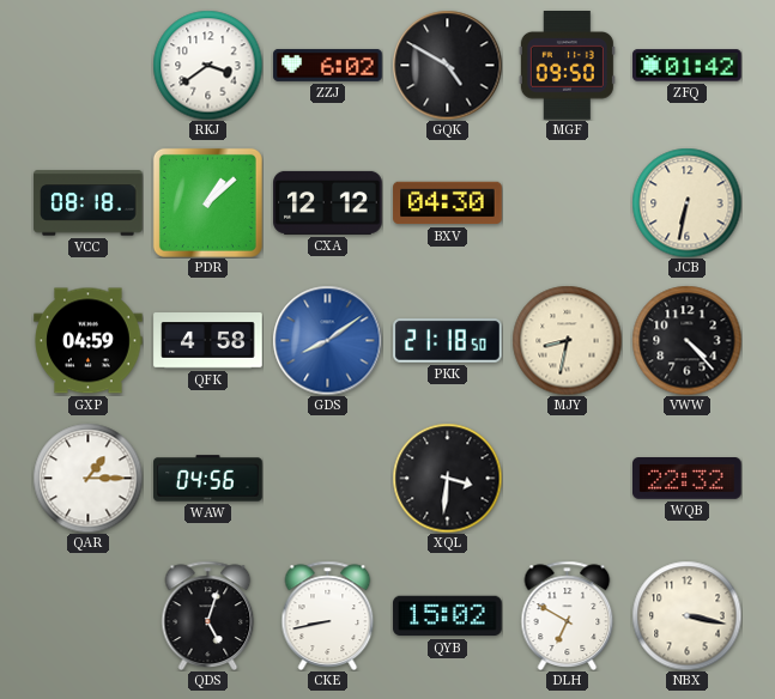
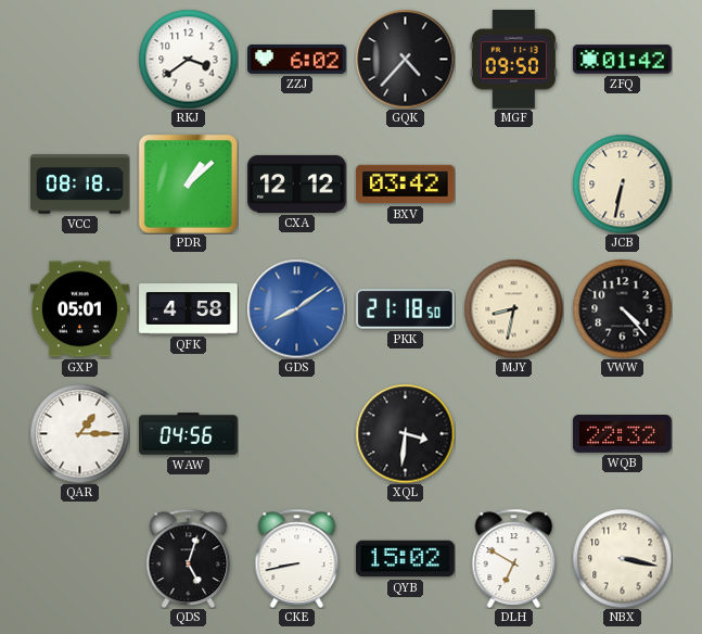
GQK: 4:50 -> 4:37
BXV: 04:30 -> 03:42
GXP: 04:59 -> 05:01
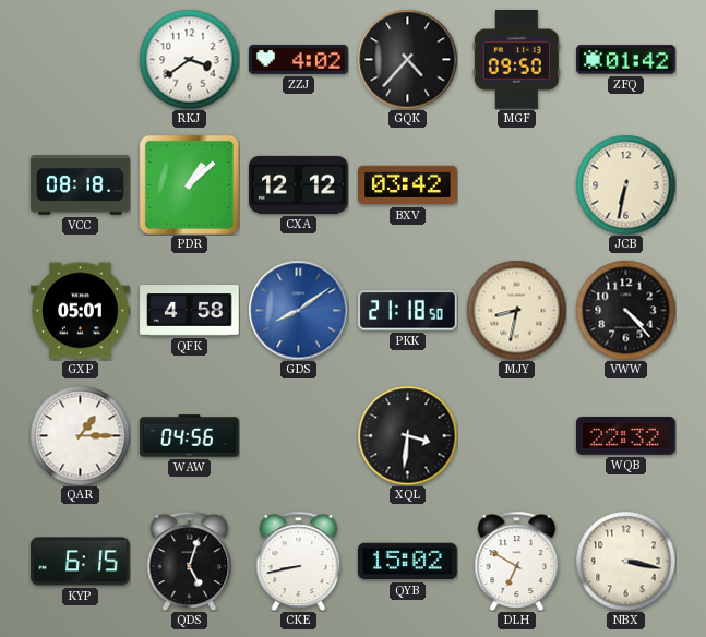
ZZJ: 6:02 -> 4:02
KYP: none -> 6:15
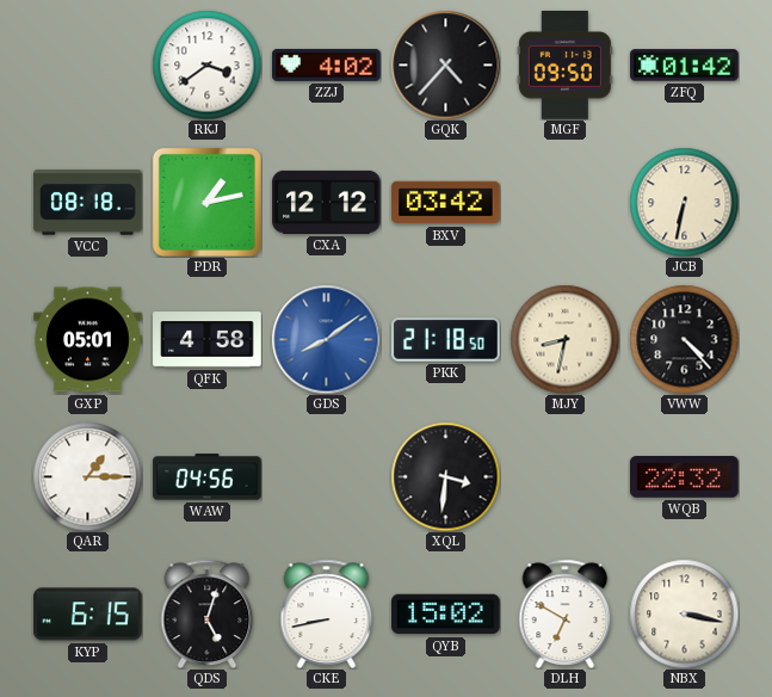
PDR: 1:08 -> 1:13
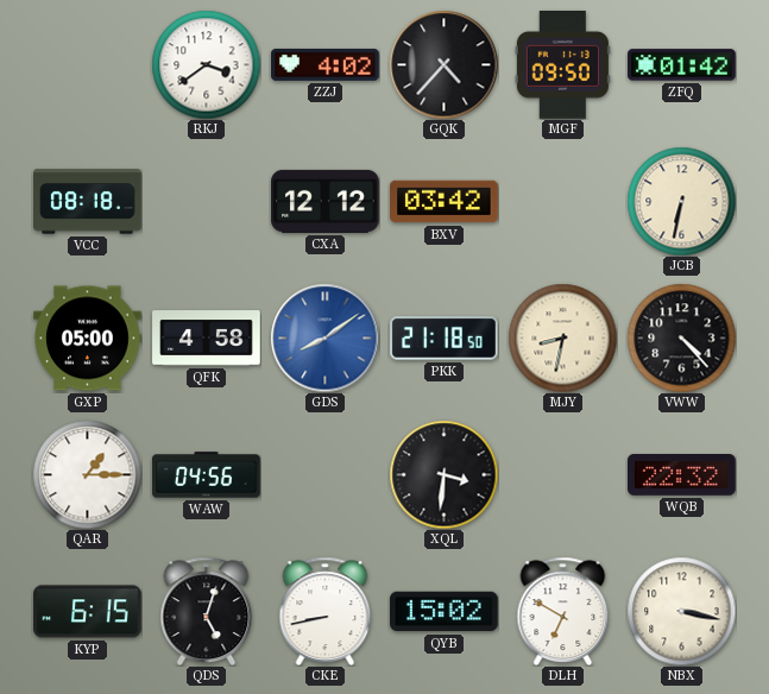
PDR: 1:13 -> none
GXP: 05:01 -> 05:00
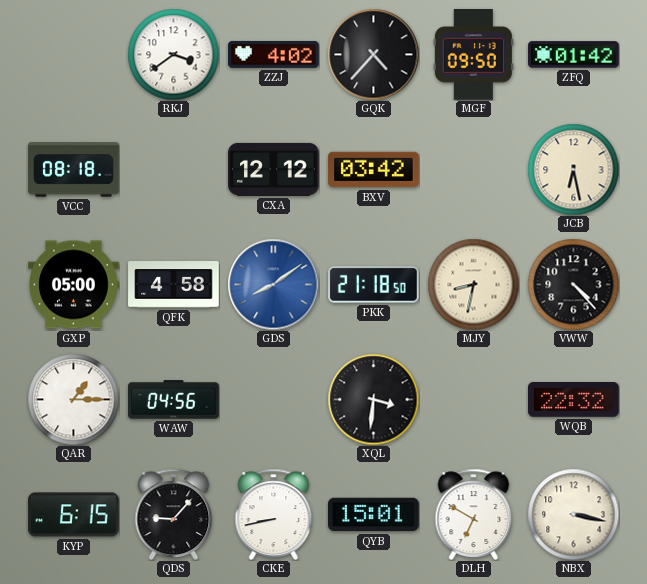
JCB: 6:32 -> 6:28
QDS: 5:03 -> 9:07
QYB: 15:02 -> 15:01
